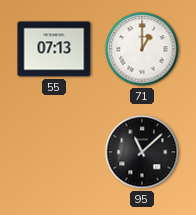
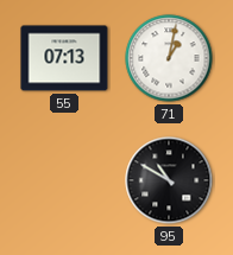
71: 1:00 -> 1:02
95: 11:08 -> 10:50
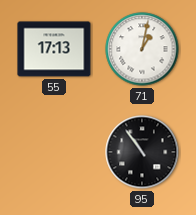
55: 07:13 -> 17:13
95: 10:50 -> 10:54
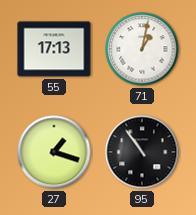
27: none -> 1:18
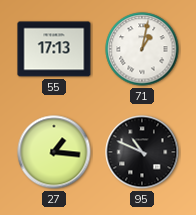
27: 1:18 -> 1:16
95: 10:54 -> 10:49
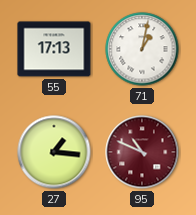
95 dial: black -> burgundy
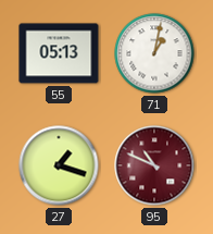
55: 17:13 -> 05:13
27: 1:16 -> 1:18
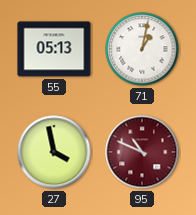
27: 1:18 -> 3:58
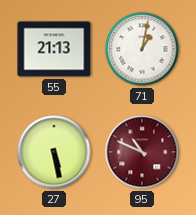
55: 05:13 -> 21:13
27: 3:58 -> 5:28
